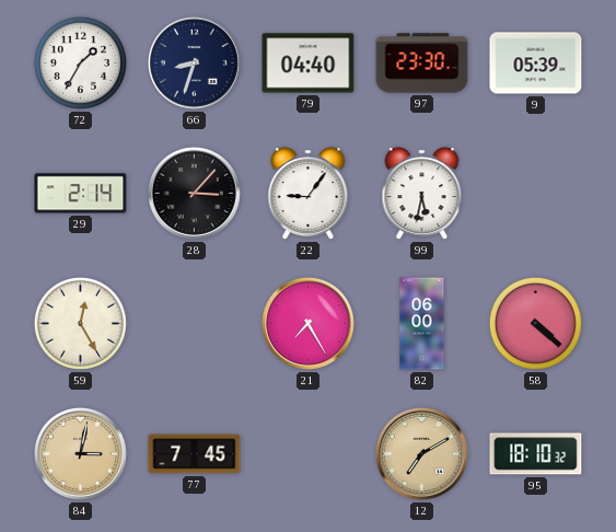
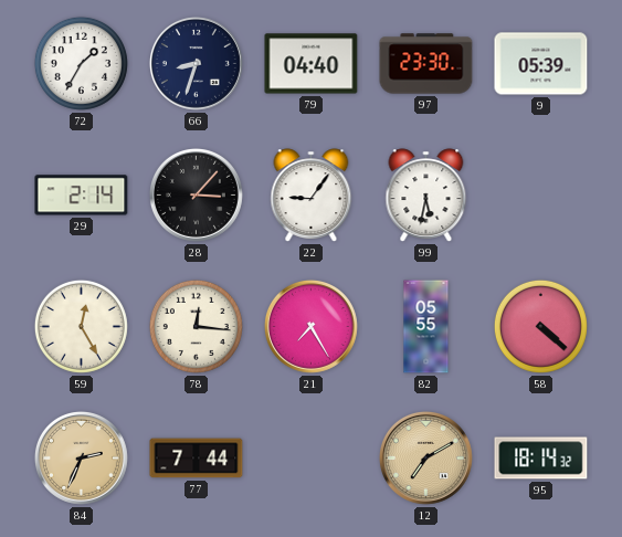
78: none -> 12:16
82: 06:00 -> 05:55
84: 3:02 -> 2:34
77: 7:45 -> 7:44
95: 18:10 -> 18:14
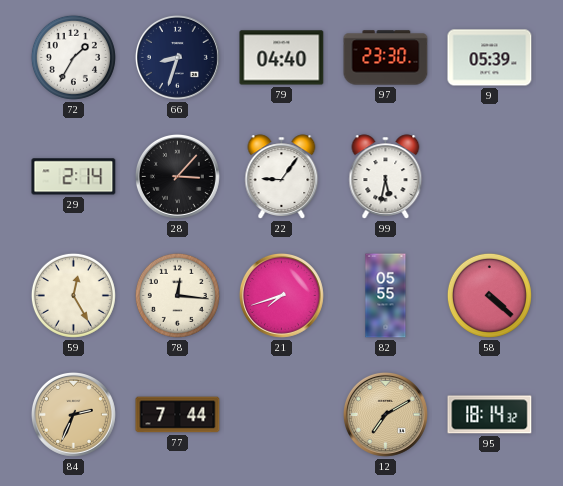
21: 7:25 -> 7:42
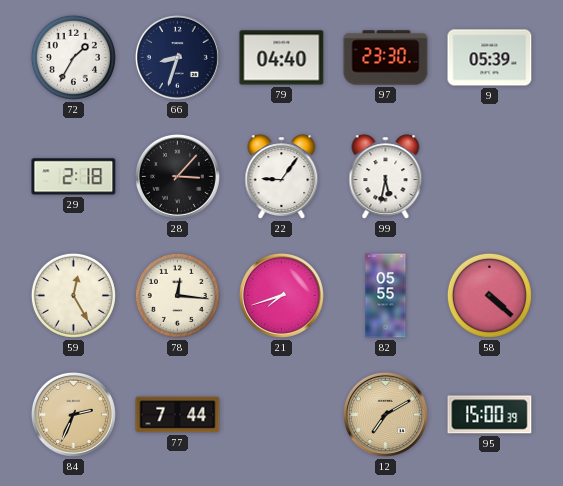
29: 2:14 -> 2:18
95: 18:14 -> 15:00
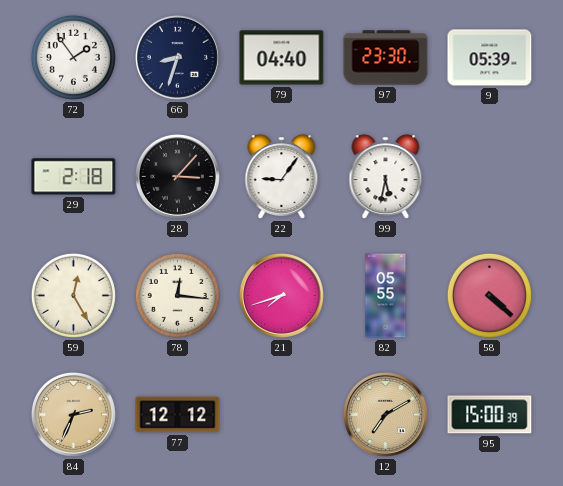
72: 1:35 -> 1:54
77: 7:44 -> 12:12
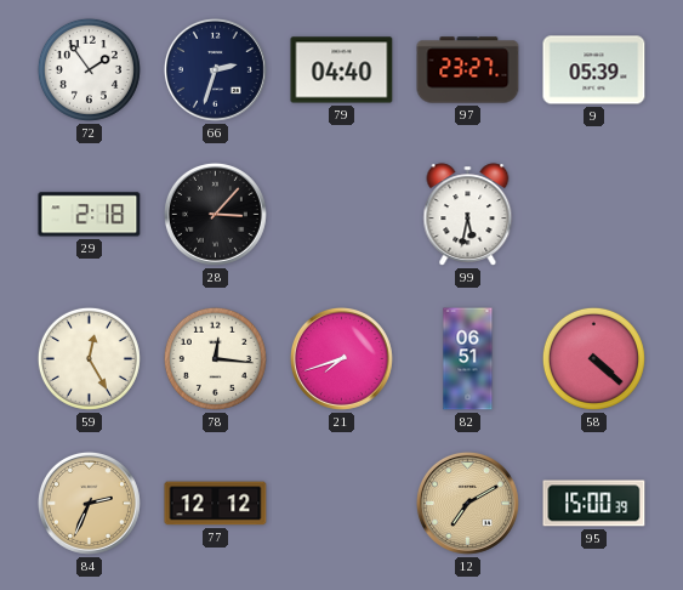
66: 8:33 -> 2:33
97: 23:30 -> 23:27
22: 9:06 -> none
82: 05:55 -> 06:51
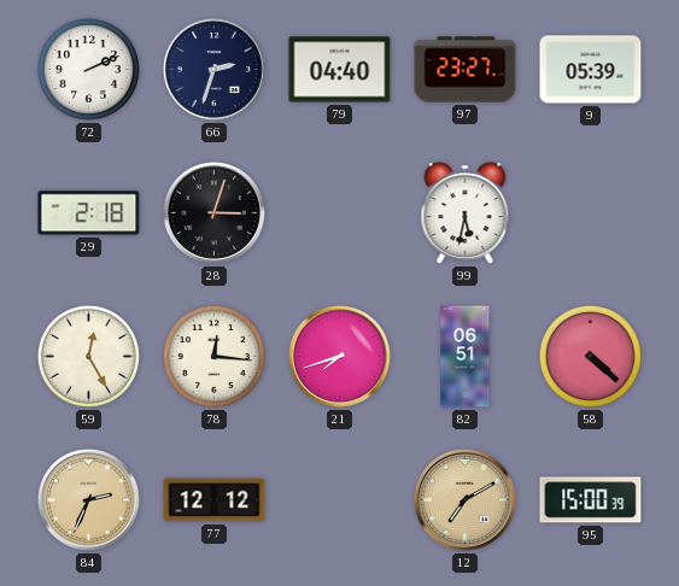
72: 1:54 -> 2:11
28: 3:07 -> 3:03
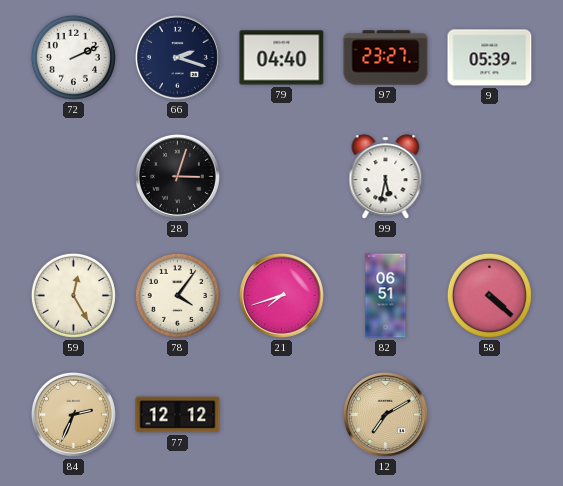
66: 2:33 -> 2:18
29: 2:18 -> none
78: 12:16 -> 4:06
95: 15:00 -> none
